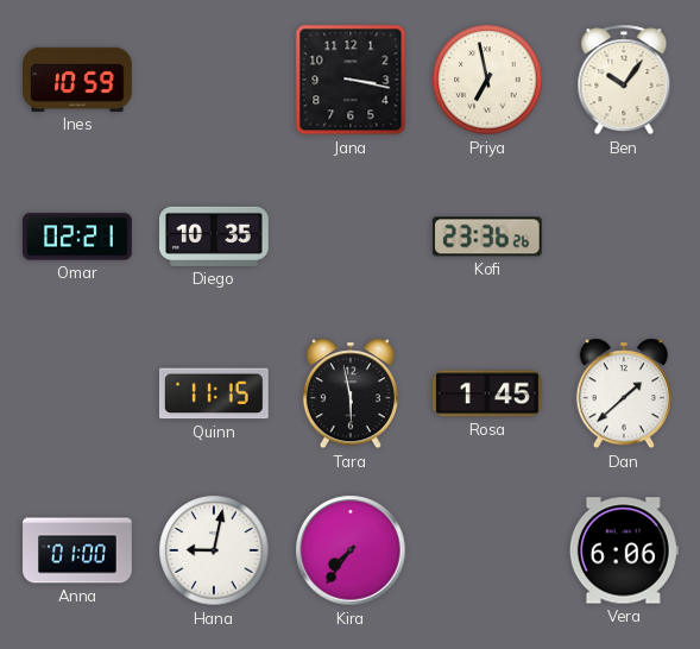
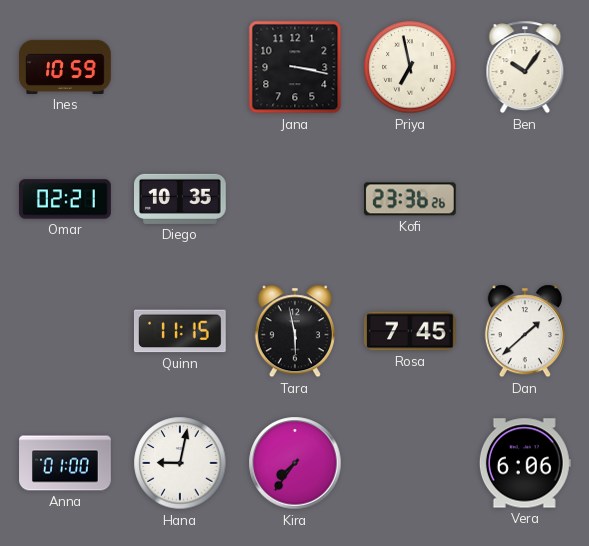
Rosa: 1:45 -> 7:45
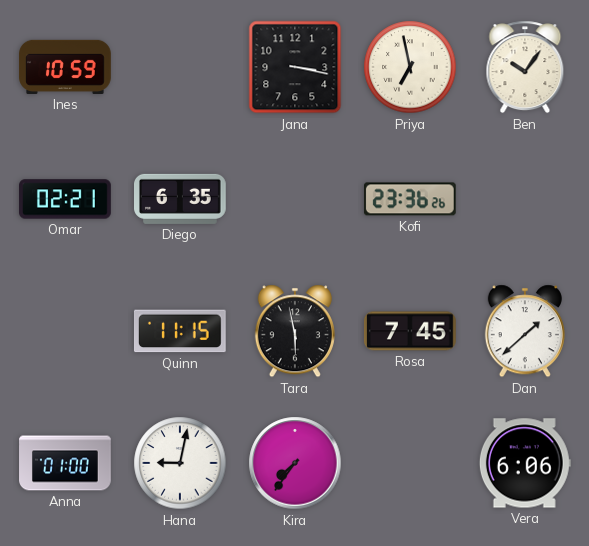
Diego: 10:35 -> 6:35
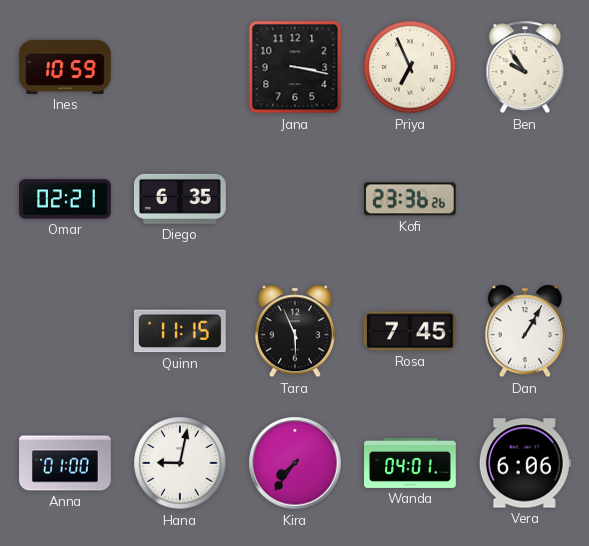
Priya: 6:58 -> 6:56
Ben: 10:06 -> 9:54
Tara: 5:58 -> 5:56
Dan: 1:38 -> 1:05
Wanda: none -> 04:01
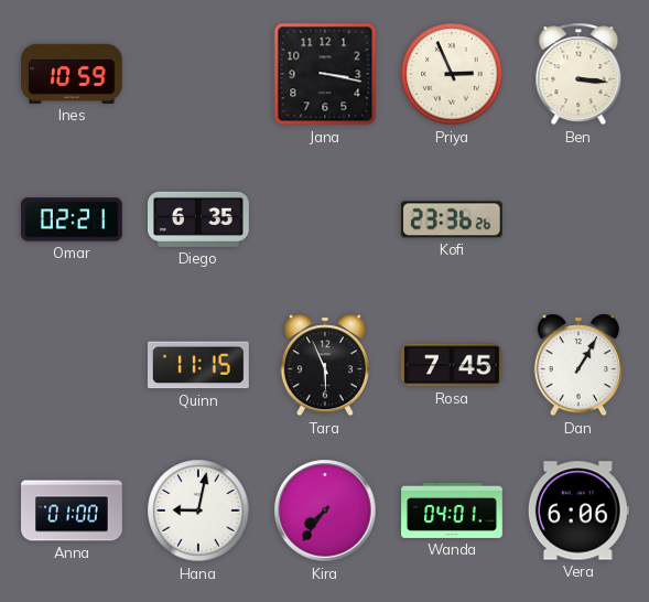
Priya: 6:56 -> 2:56
Ben: 9:54 -> 3:16
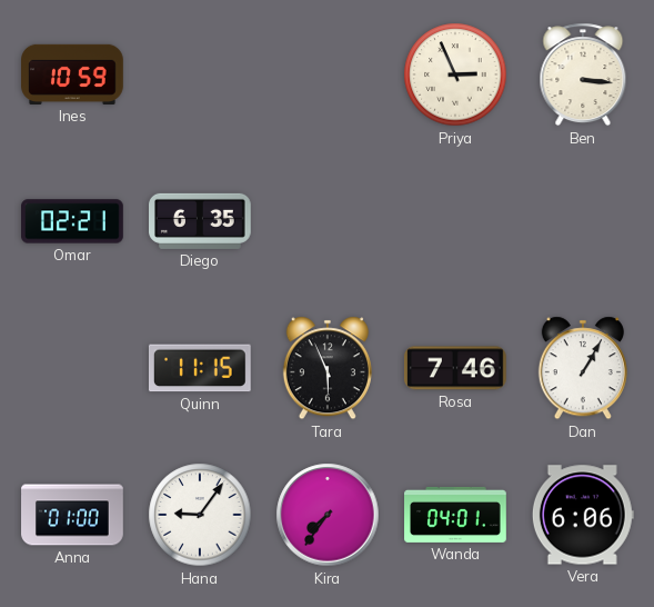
Jana: 3:17 -> none
Kofi: 23:36 -> none
Rosa: 7:45 -> 7:46
Hana: 9:02 -> 9:06
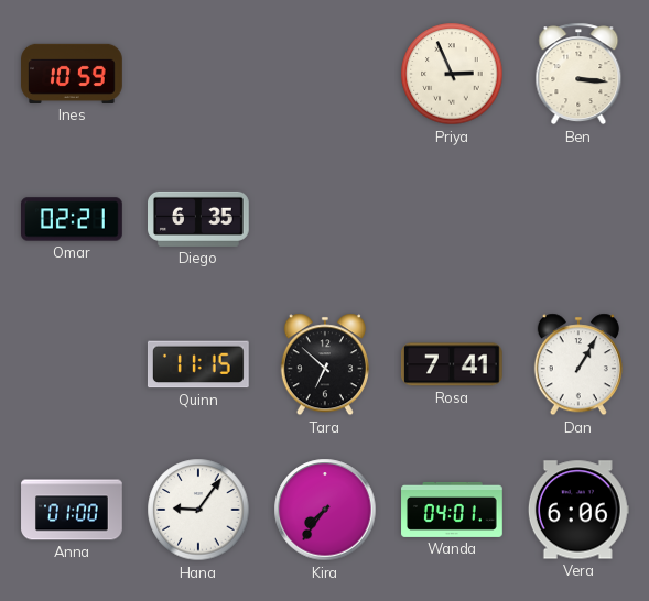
Tara: 5:56 -> 6:52
Rosa: 7:46 -> 7:41
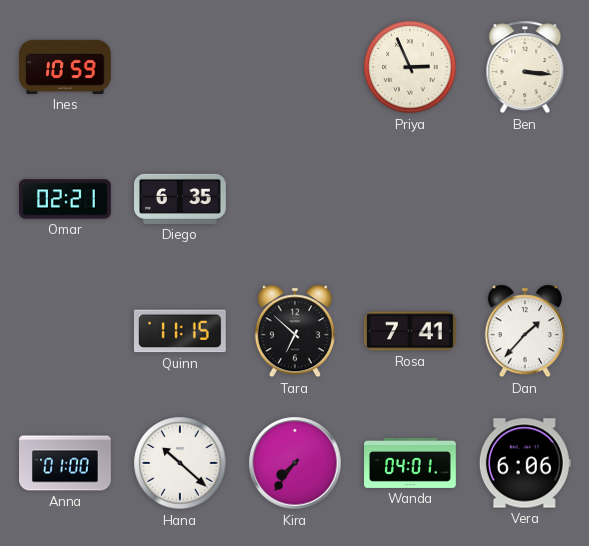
Dan: 1:05 -> 1:37
Hana: 9:06 -> 10:22
